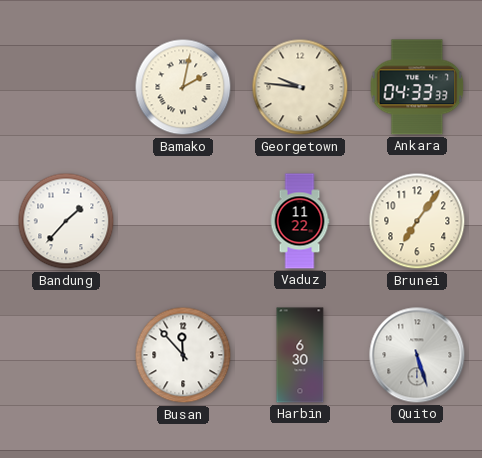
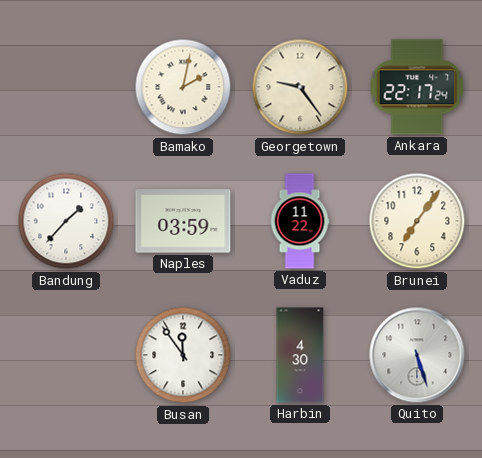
Georgetown: 9:46 -> 9:24
Ankara: 04:33 -> 22:17
Naples: none -> 03:59
Busan: 11:53 -> 11:54
Harbin: 6:30 -> 4:30
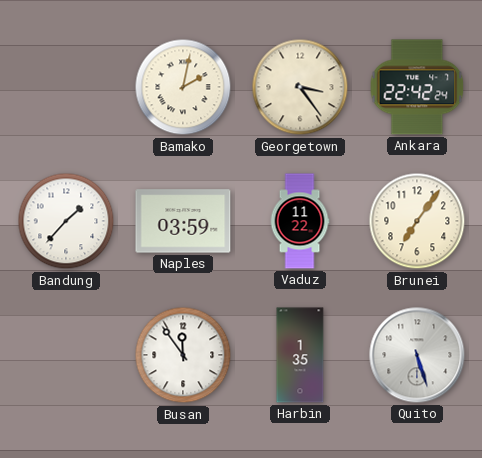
Georgetown: 9:24 -> 3:24
Ankara: 22:17 -> 22:42
Harbin: 4:30 -> 1:35
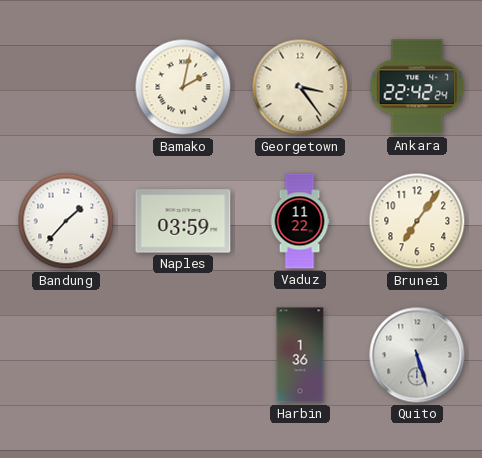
Busan: 11:54 -> none
Harbin: 1:35 -> 1:36
